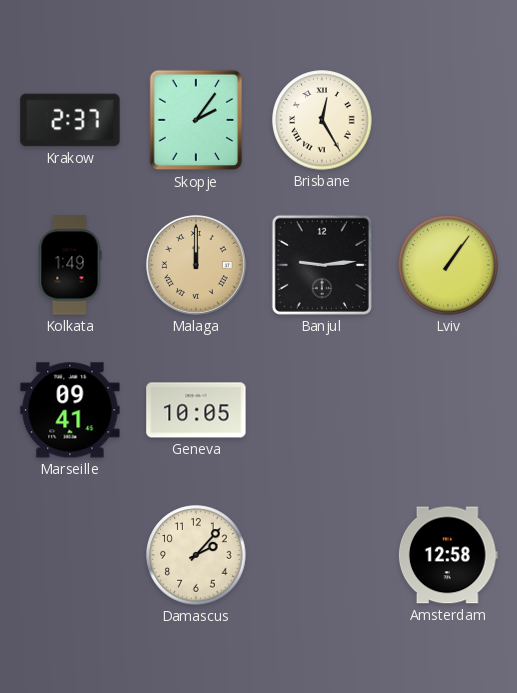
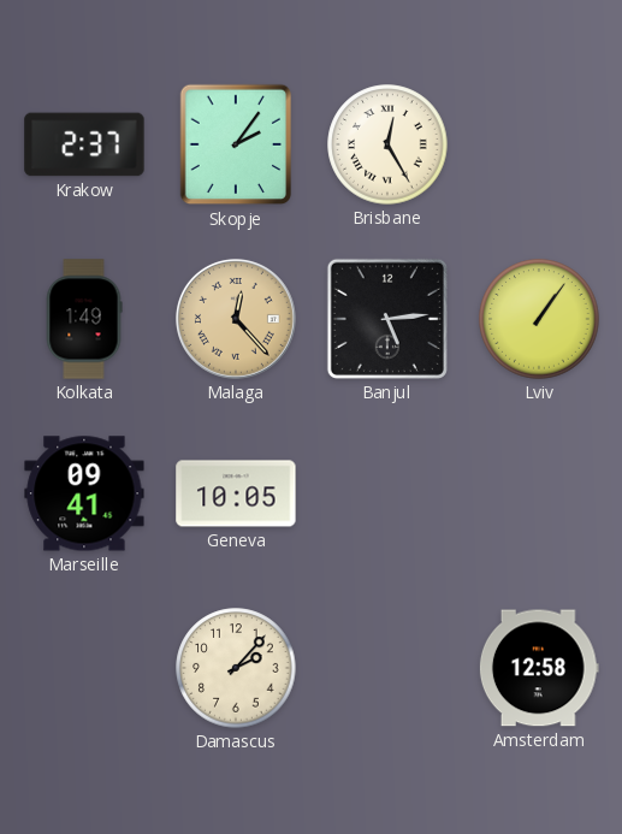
Malaga: 12:00 -> 12:23
Banjul: 9:14 -> 5:14
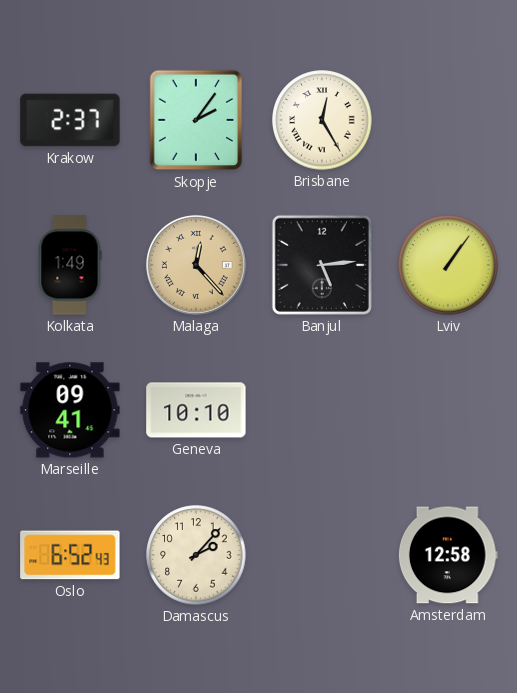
Geneva: 10:05 -> 10:10
Oslo: none -> 6:52
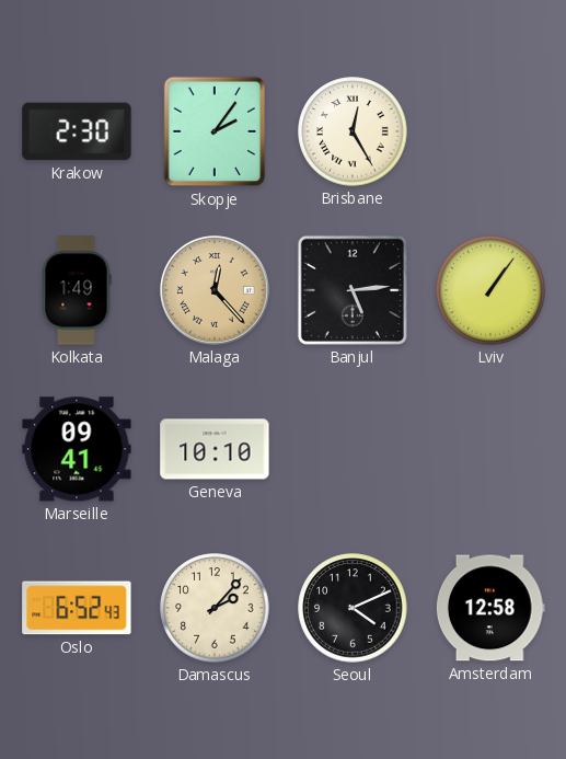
Krakow: 2:37 -> 2:30
Seoul: none -> 4:11
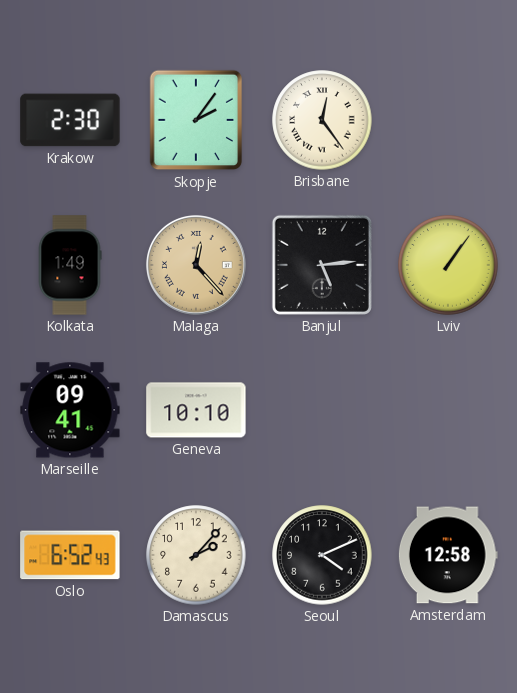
Brisbane: 12:25 -> 12:24
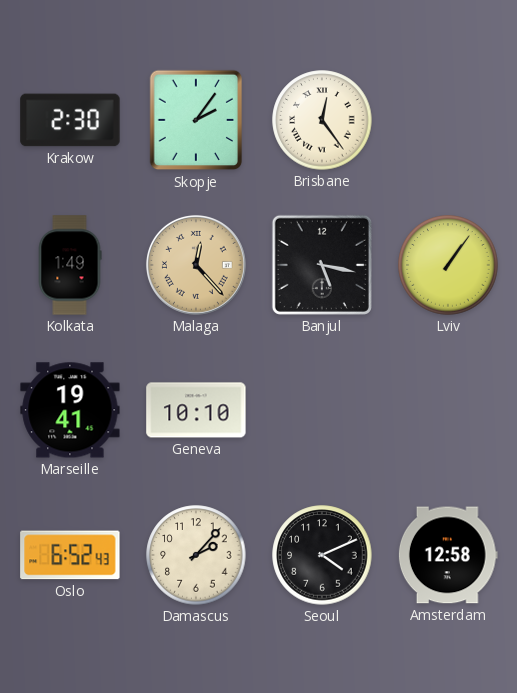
Banjul: 5:14 -> 5:17
Marseille: 09:41 -> 19:41
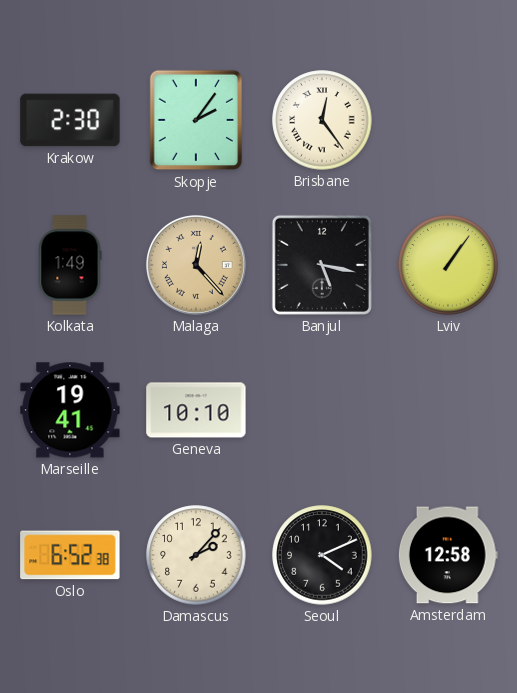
Oslo: 6:52:43 -> 6:52:38
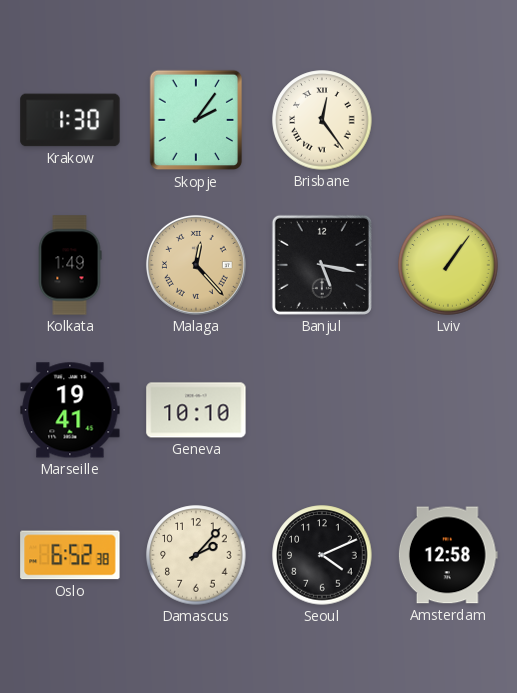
Krakow: 2:30 -> 1:30
